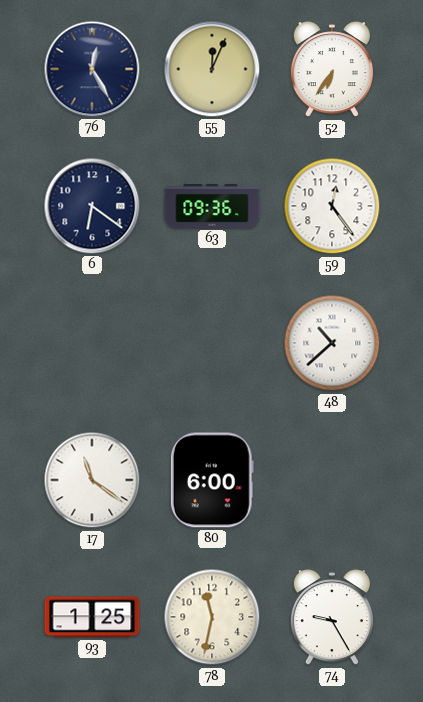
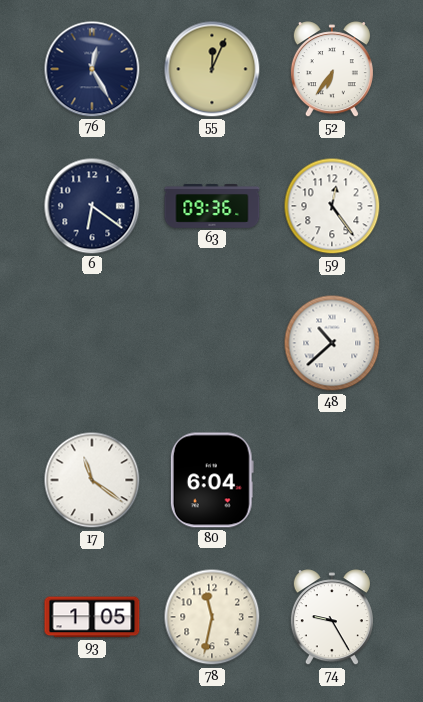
80: 6:00 -> 6:04
93: 1:25 -> 1:05
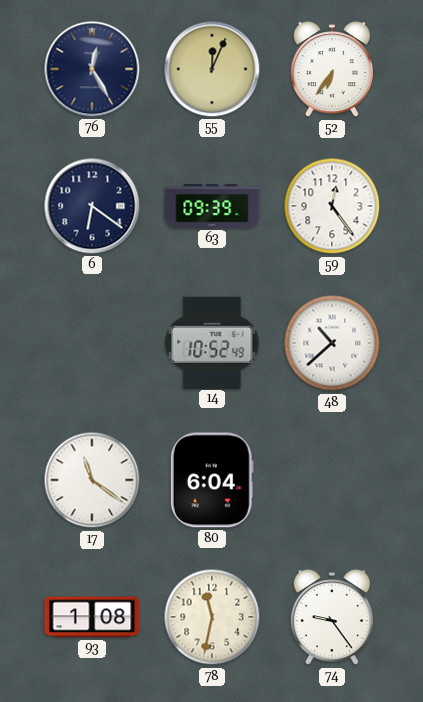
63: 09:36 -> 09:39
14: none -> 10:52
93: 1:05 -> 1:08
74: 9:25 -> 9:24
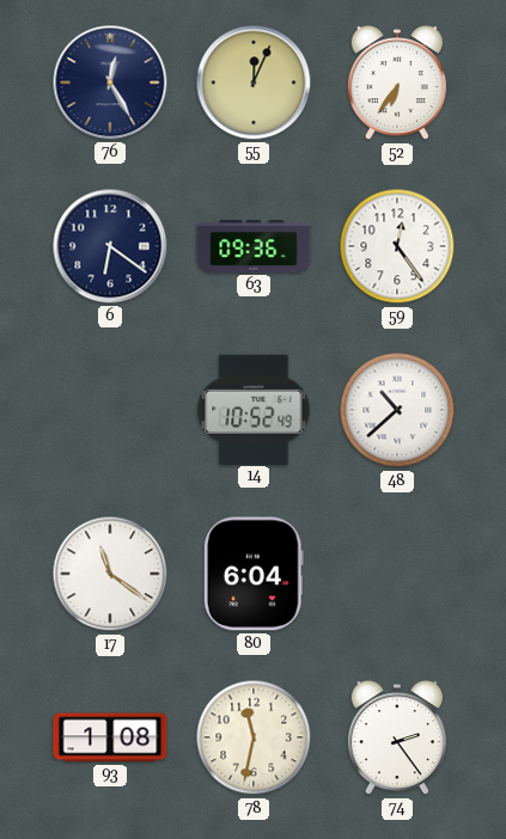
63: 09:39 -> 09:36
74: 9:24 -> 2:24
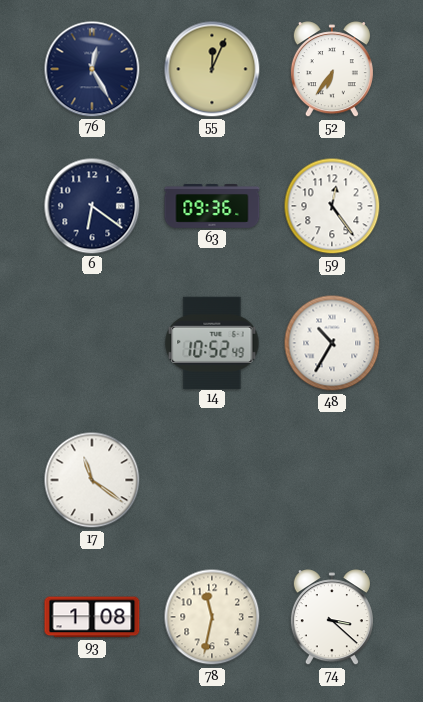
48: 10:38 -> 10:35
80: 6:04 -> none
74: 2:24 -> 3:22
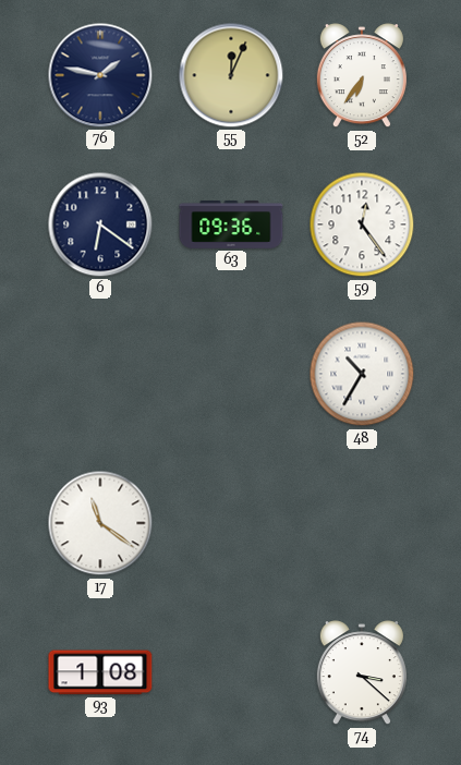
76: 12:25 -> 1:47
14: 10:52 -> none
78: 11:32 -> none
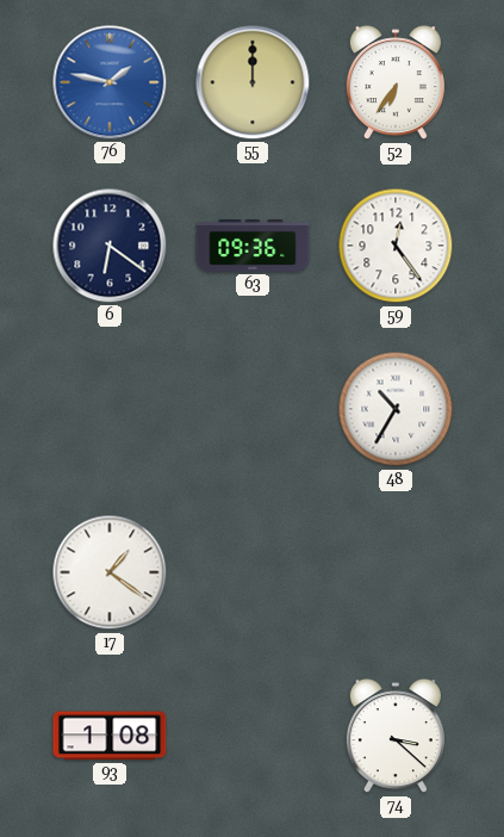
76 dial: navy -> blue
55: 12:04 -> 12:00
17: 11:21 -> 1:21
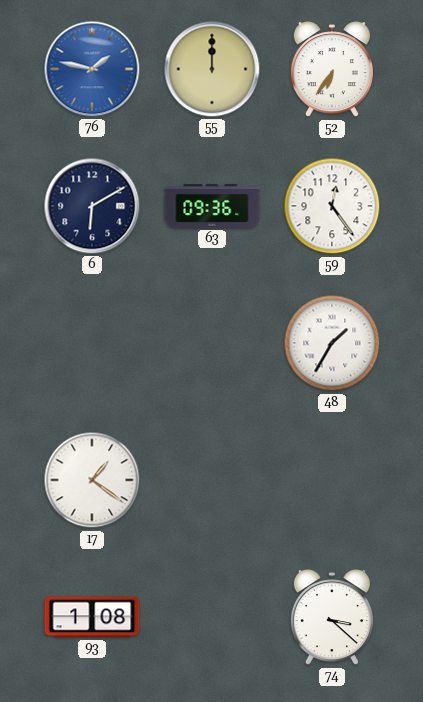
6: 6:21 -> 6:10
48: 10:35 -> 1:35
